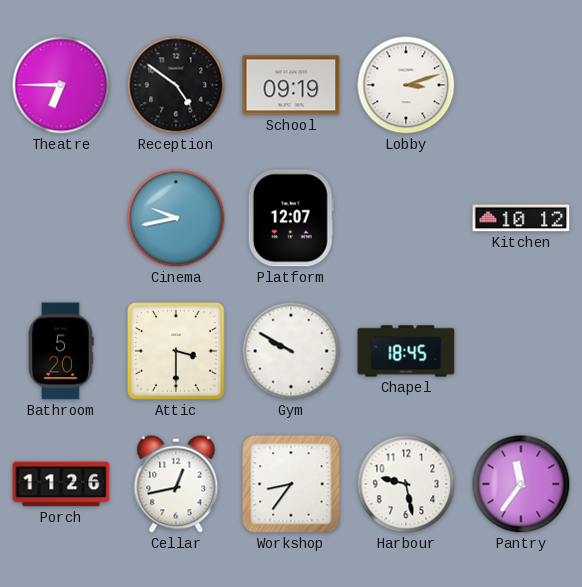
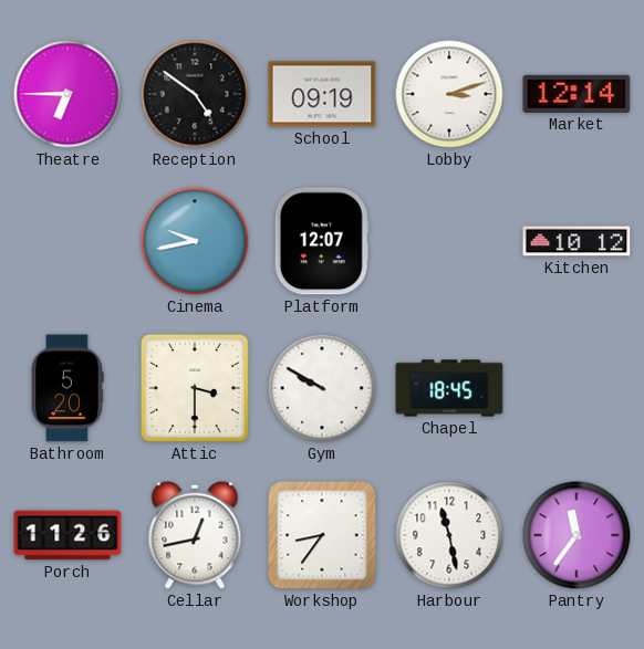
Market: none -> 12:14
Harbour: 9:28 -> 11:28
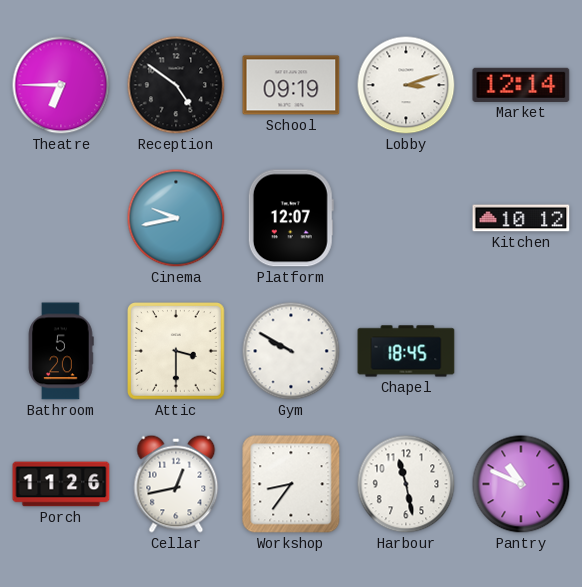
Pantry: 11:36 -> 10:49
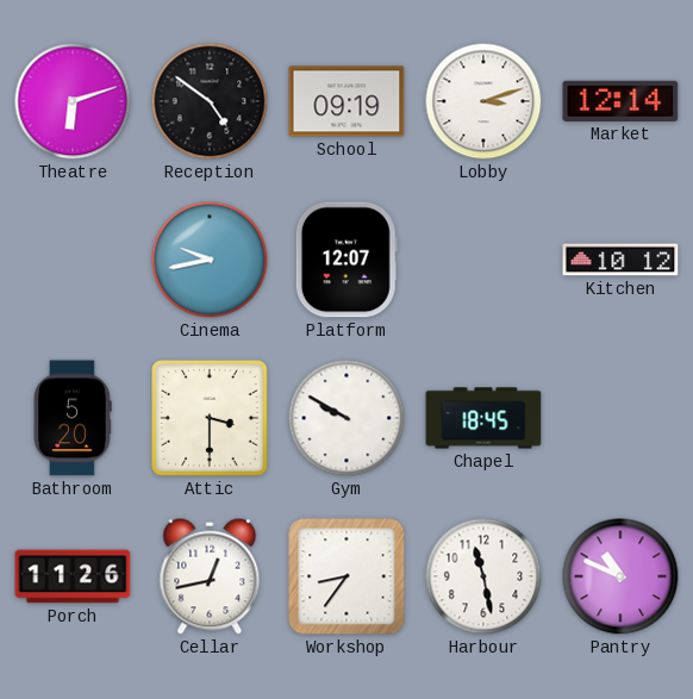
Theatre: 6:45 -> 6:12
